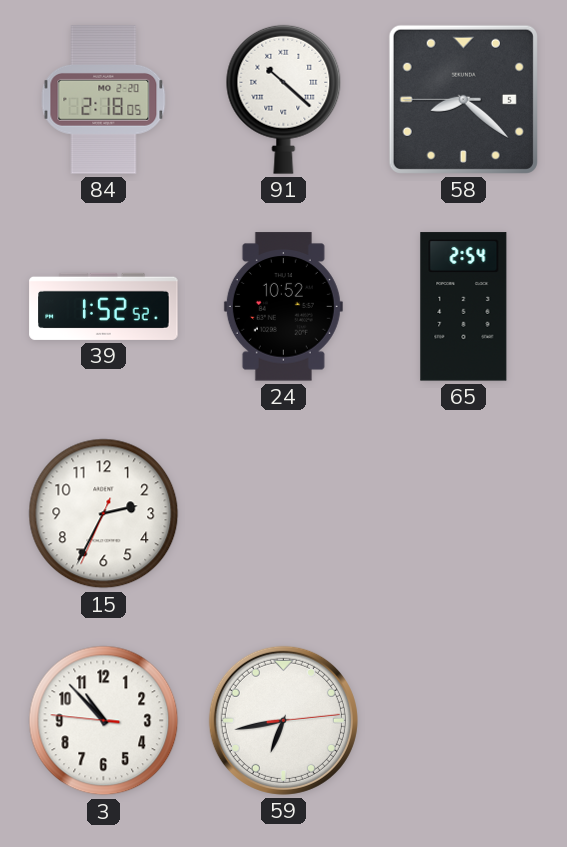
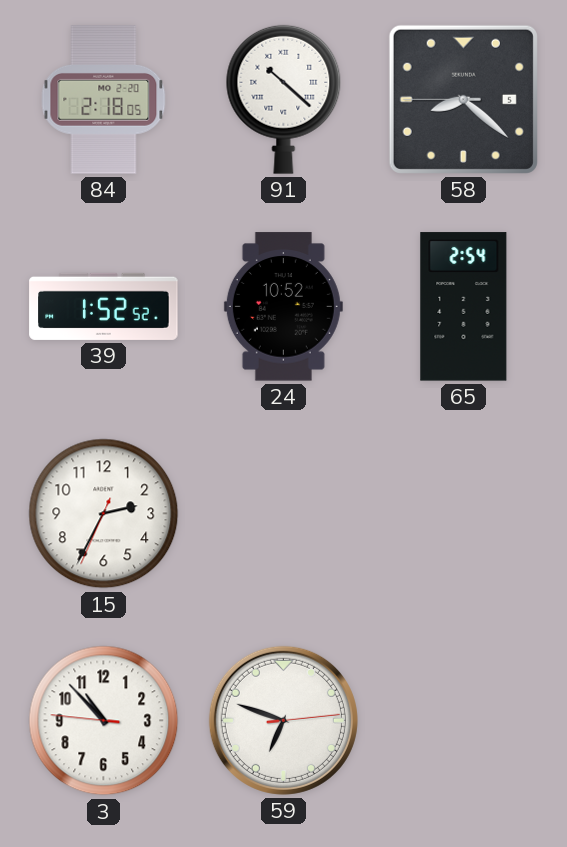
59: 6:43 -> 6:48
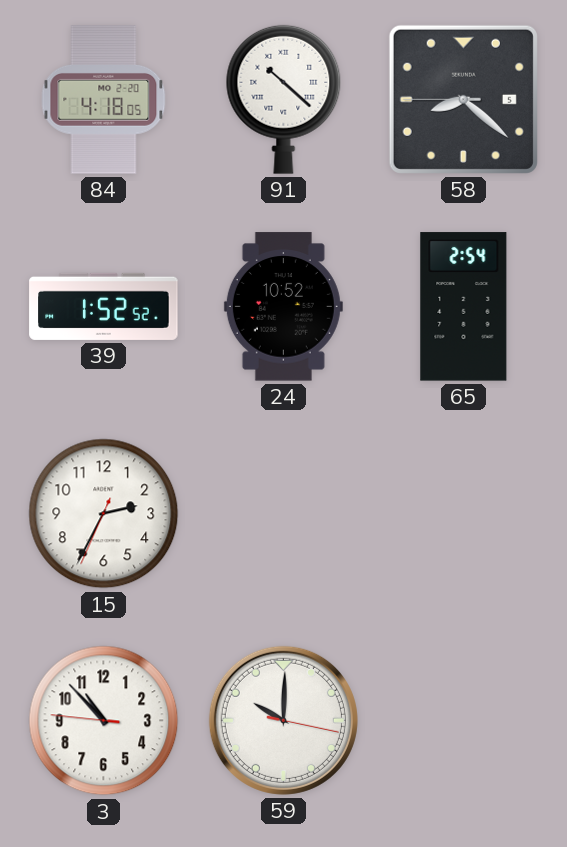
84: 2:18 -> 4:18
59: 6:48 -> 10:00
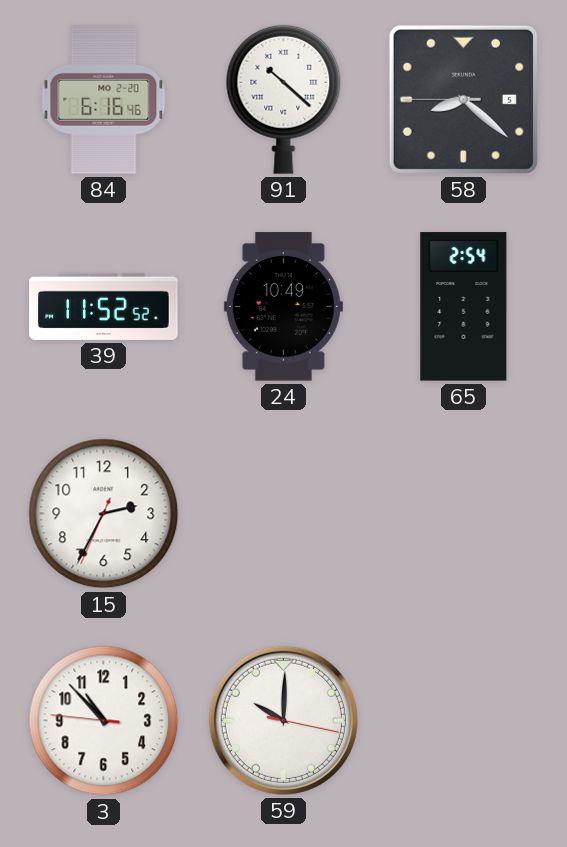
84: 4:18 -> 6:16
39: 1:52 -> 11:52
24: 10:52 -> 10:49
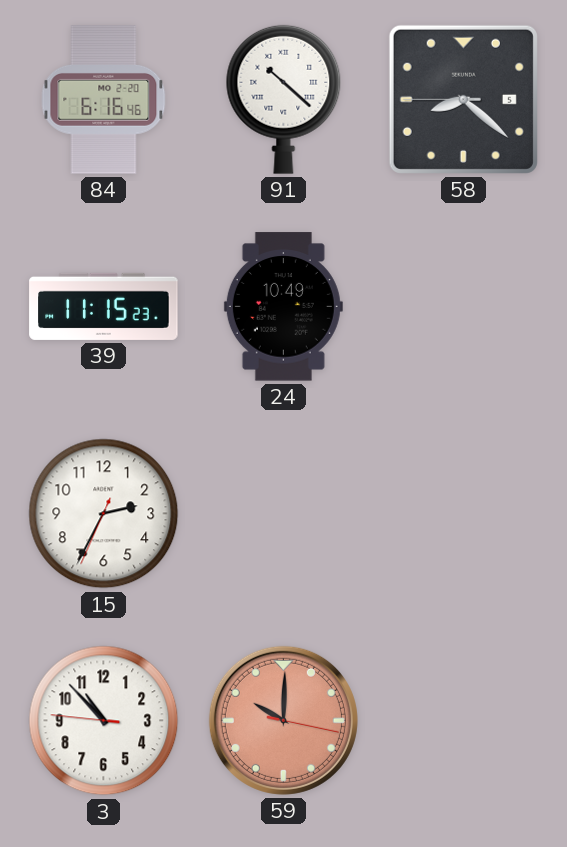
39: 11:52 -> 11:15
65: 2:54 -> none
59 dial: white -> salmon
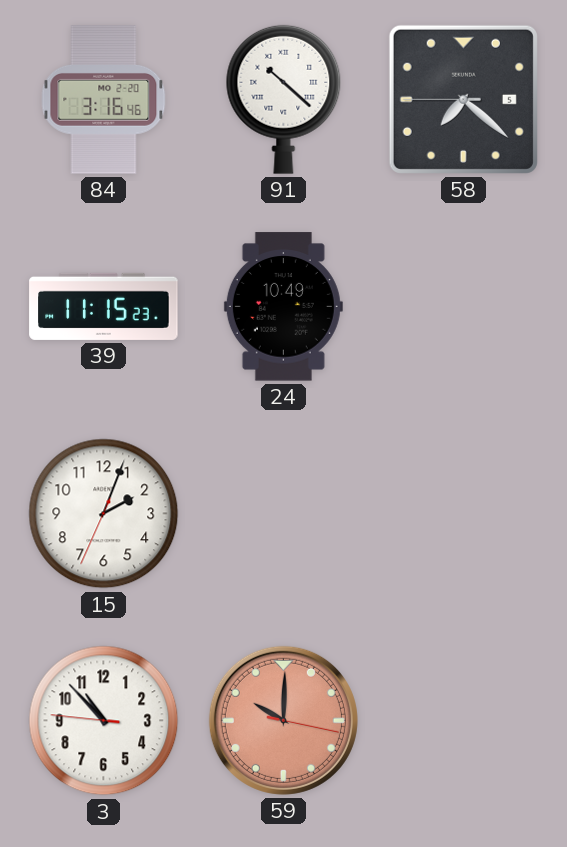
84: 6:16 -> 3:16
58: 8:21 -> 7:21
15: 2:34 -> 2:03
